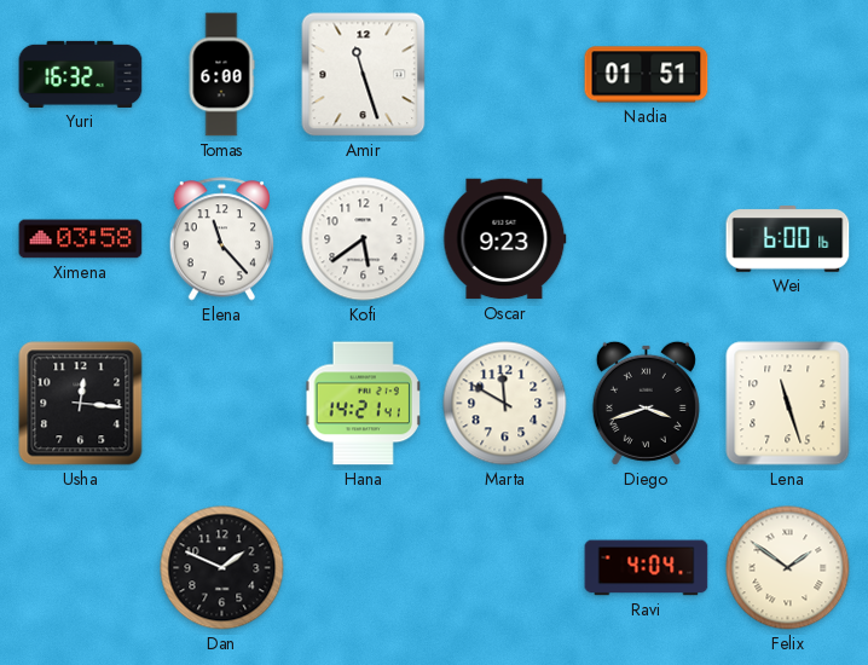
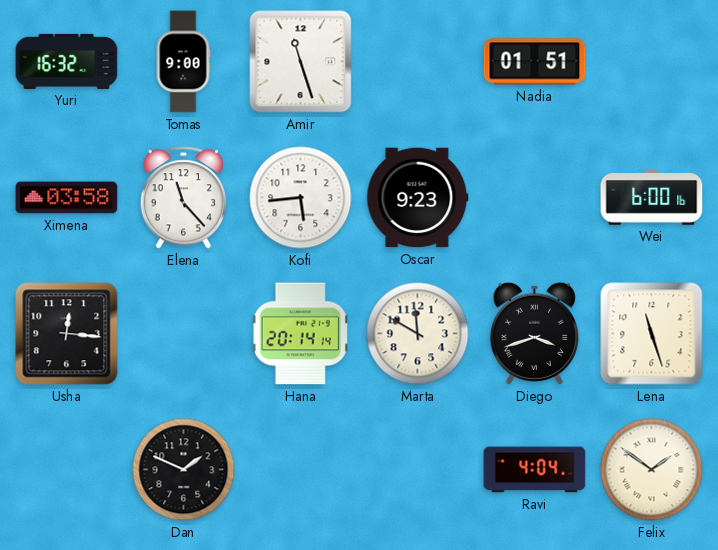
Tomas: 6:00 -> 9:00
Kofi: 5:39 -> 5:44
Hana: 14:21 -> 20:14
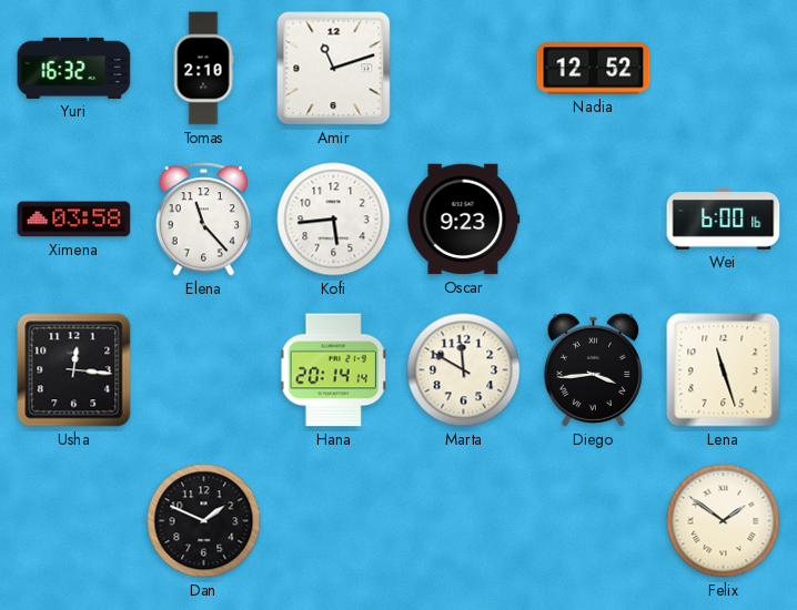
Tomas: 9:00 -> 2:10
Amir: 11:27 -> 11:12
Nadia: 01:51 -> 12:52
Diego: 3:42 -> 3:44
Ravi: 4:04 -> none
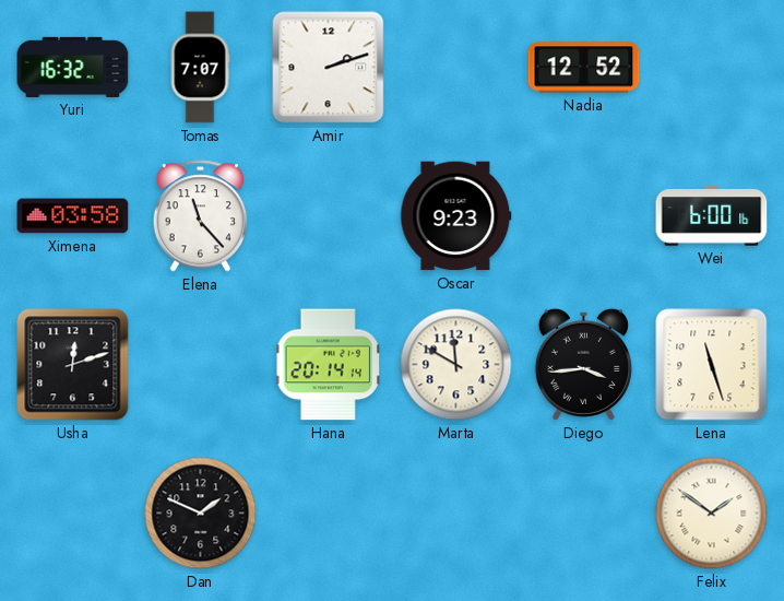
Tomas: 2:10 -> 7:07
Amir: 11:12 -> 2:12
Kofi: 5:44 -> none
Usha: 12:16 -> 12:12
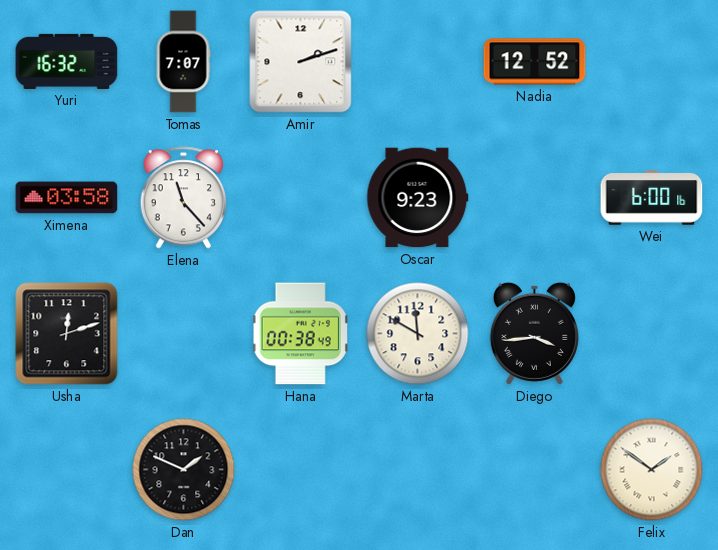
Hana: 20:14 -> 00:38
Lena: 11:27 -> none
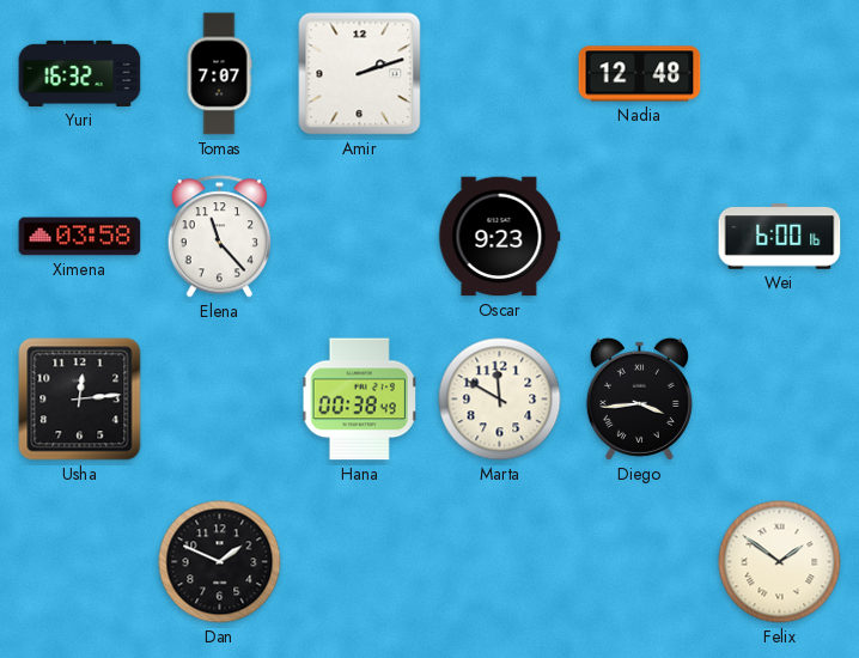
Nadia: 12:52 -> 12:48
Usha: 12:12 -> 12:14
